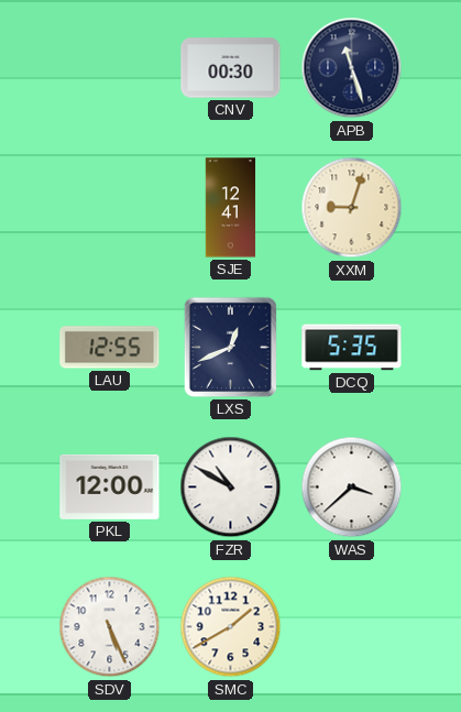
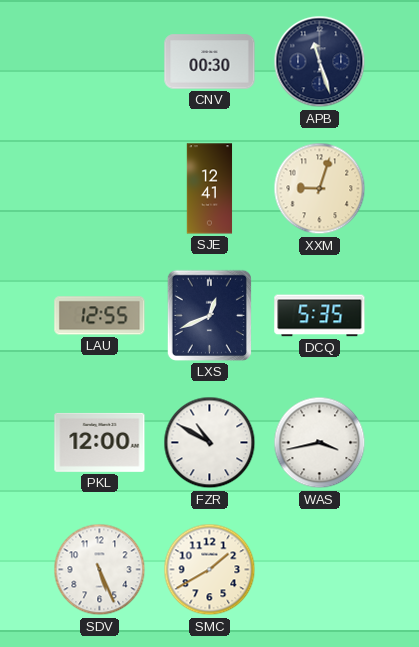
WAS: 3:38 -> 3:43
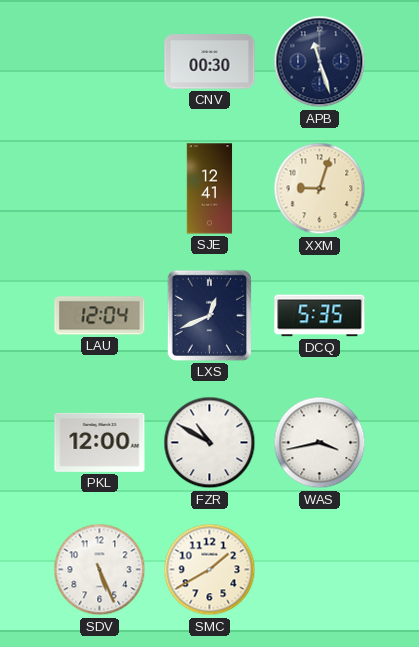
LAU: 12:55 -> 12:04
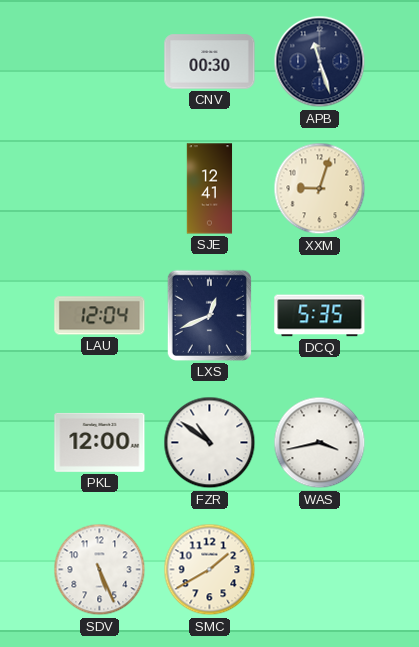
FZR: 10:50 -> 10:51
